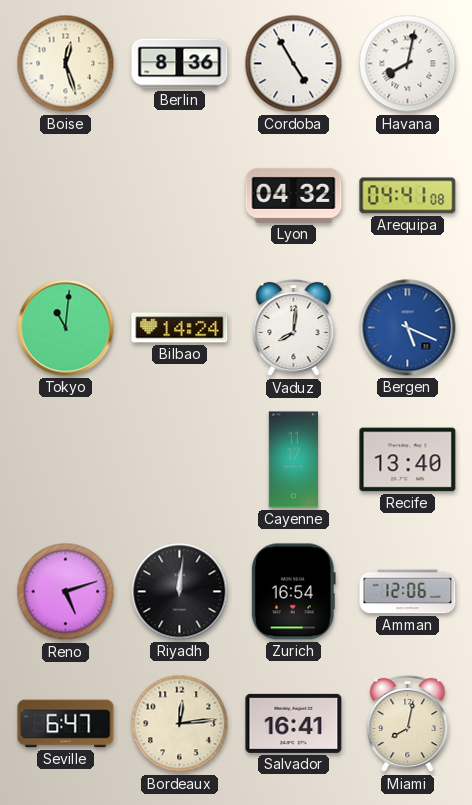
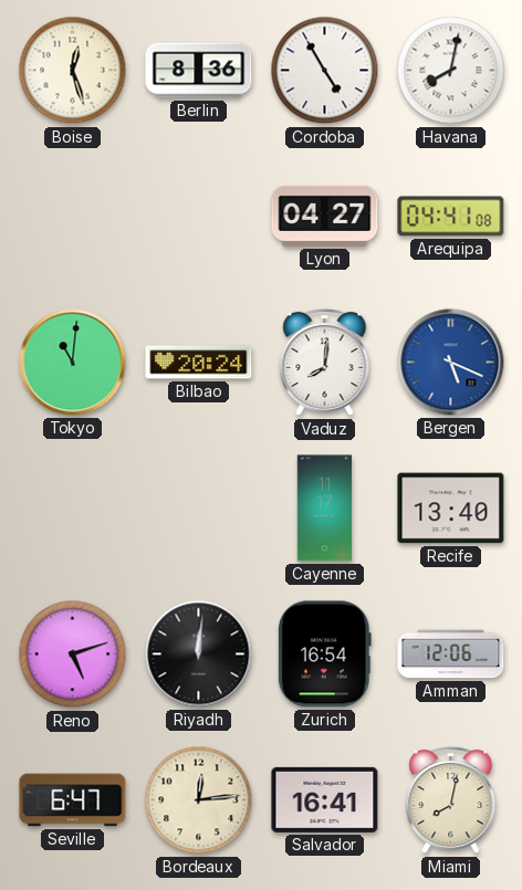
Lyon: 04:32 -> 04:27
Bilbao: 14:24 -> 20:24
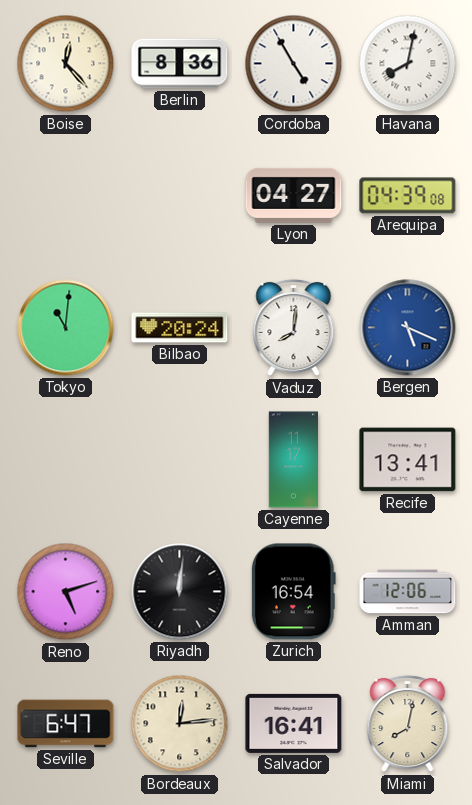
Boise: 12:27 -> 12:23
Arequipa: 04:41 -> 04:39
Recife: 13:40 -> 13:41
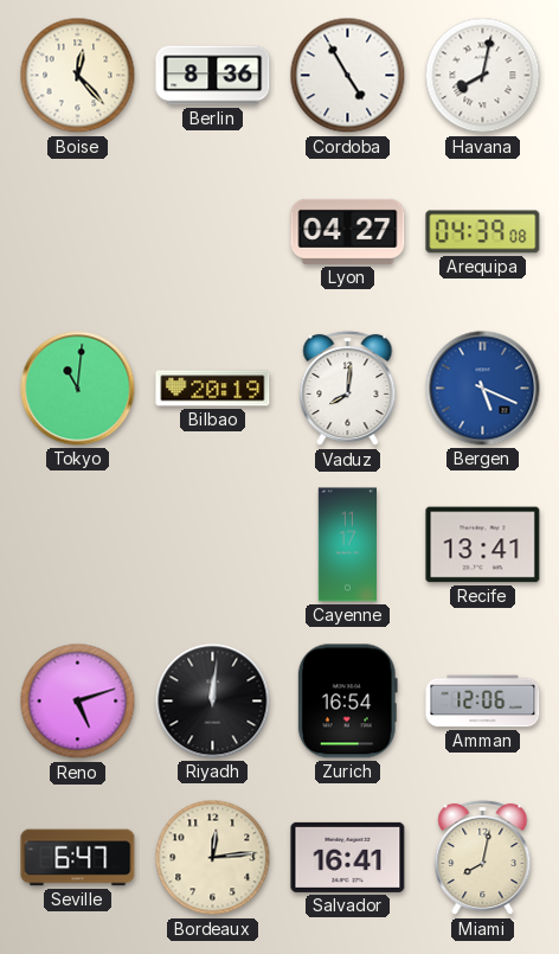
Bilbao: 20:24 -> 20:19
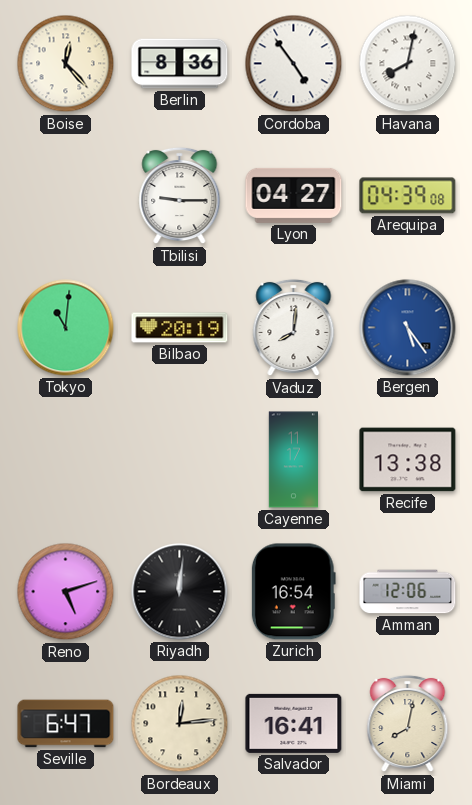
Cordoba: 4:55 -> 4:54
Tbilisi: none -> 9:15
Bergen: 5:19 -> 5:24
Recife: 13:41 -> 13:38
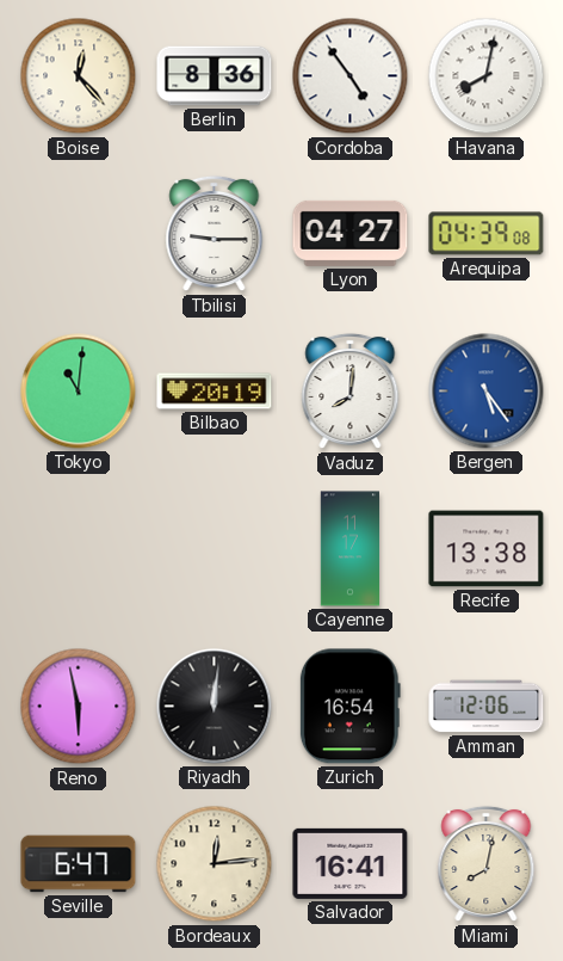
Reno: 5:12 -> 5:58
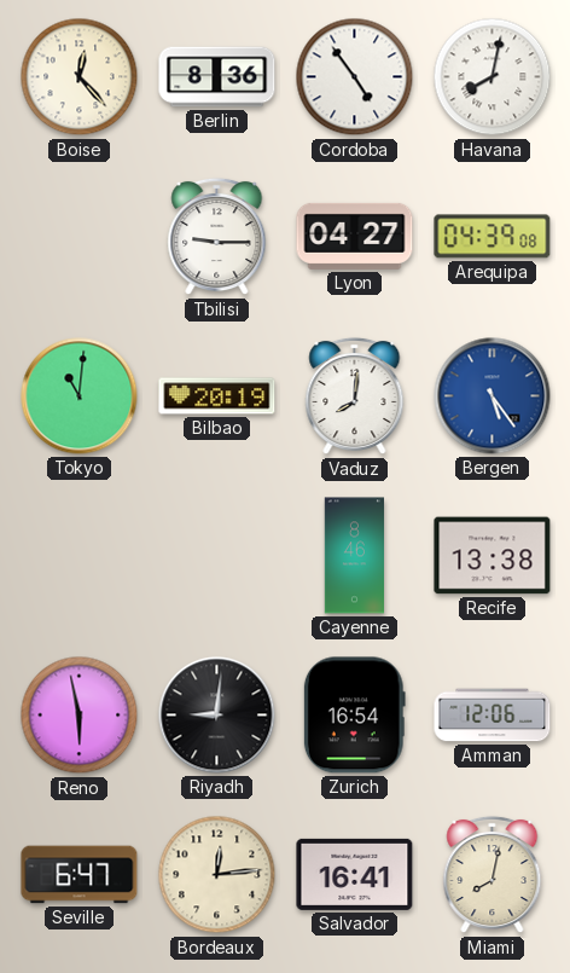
Cayenne: 11:17 -> 8:46
Riyadh: 12:01 -> 9:01
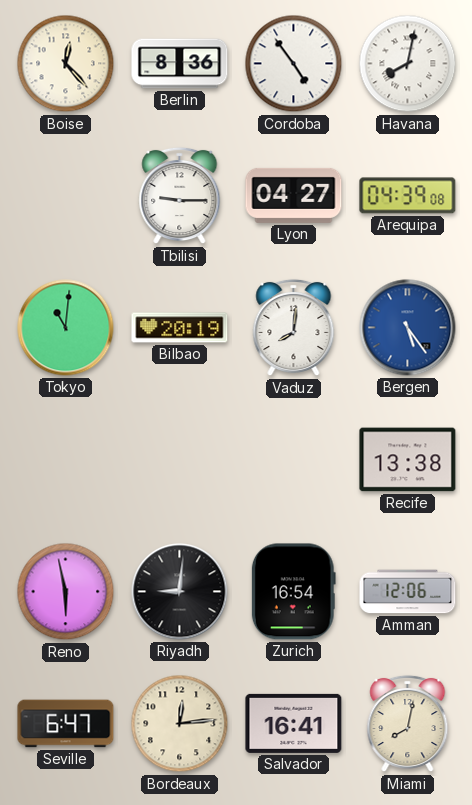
Cayenne: 8:46 -> none
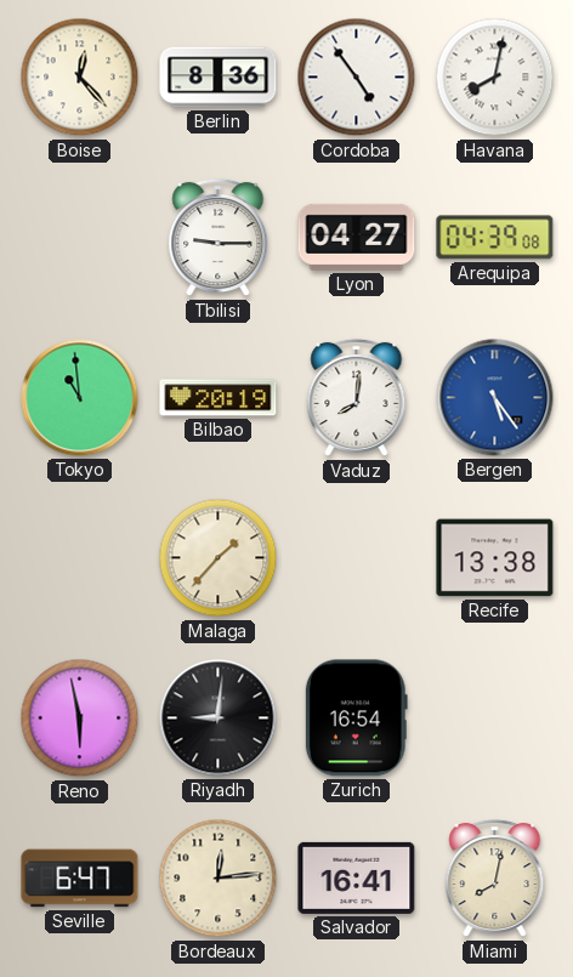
Tokyo: 11:01 -> 10:59
Malaga: none -> 1:37
Amman: 12:06 -> none
